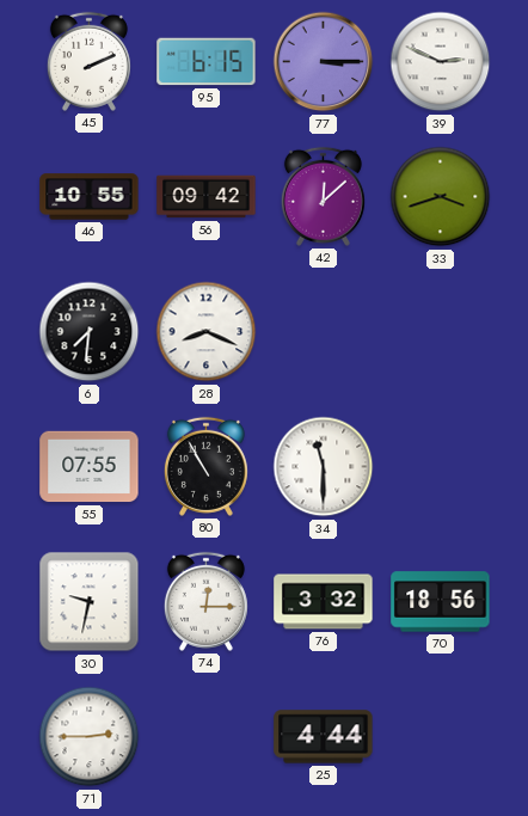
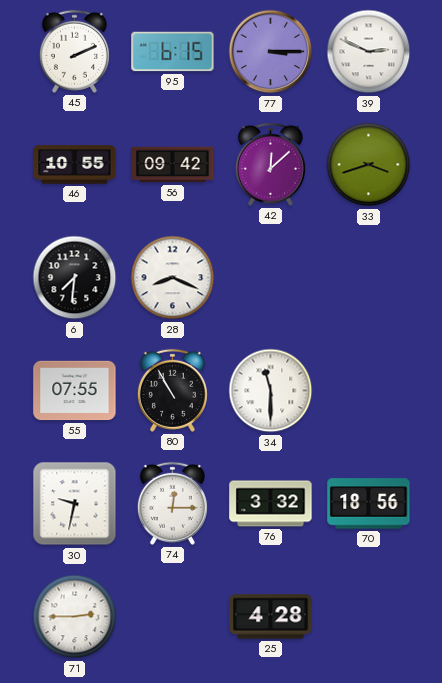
25: 4:44 -> 4:28
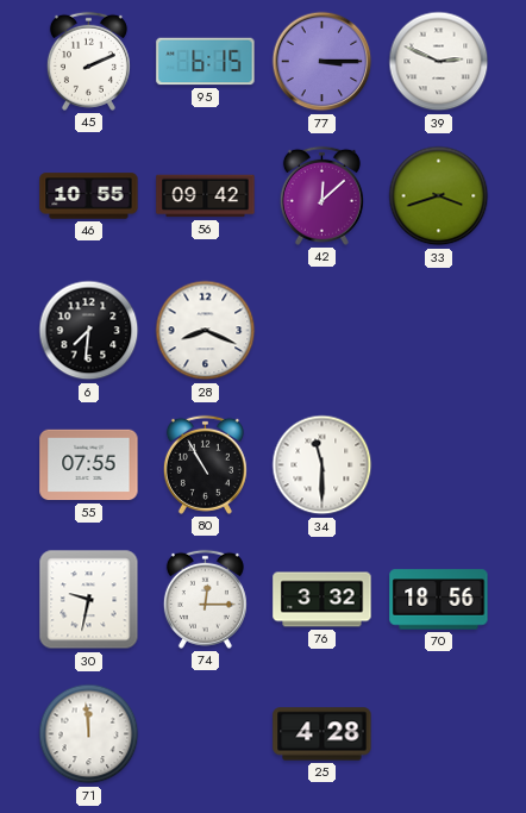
71: 2:45 -> 11:59
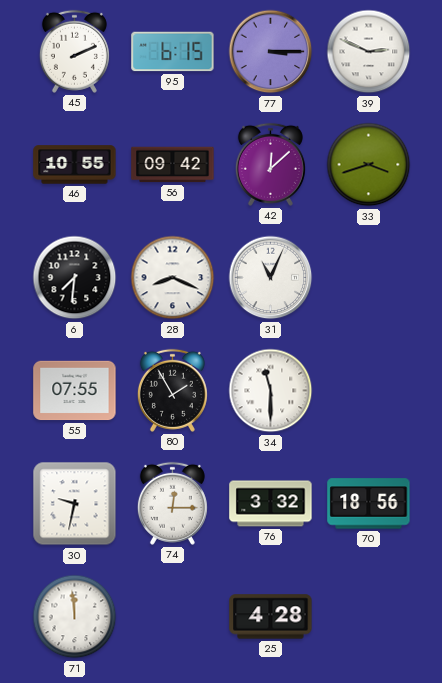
31: none -> 11:04
80: 10:55 -> 1:55
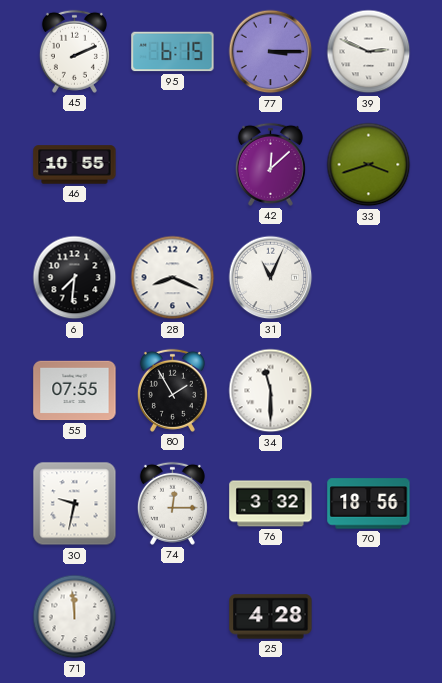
56: 09:42 -> none
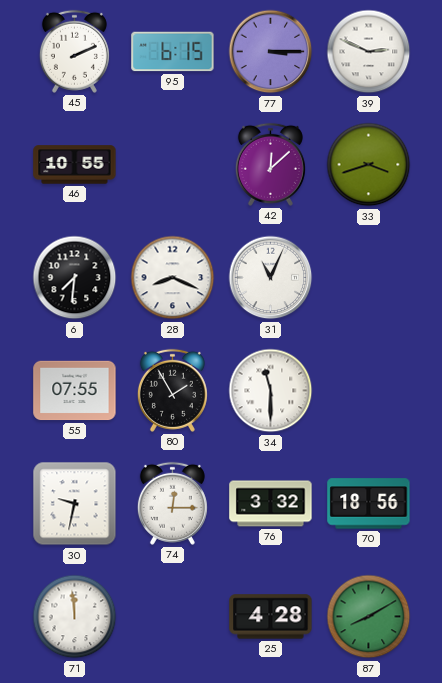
87: none -> 8:10
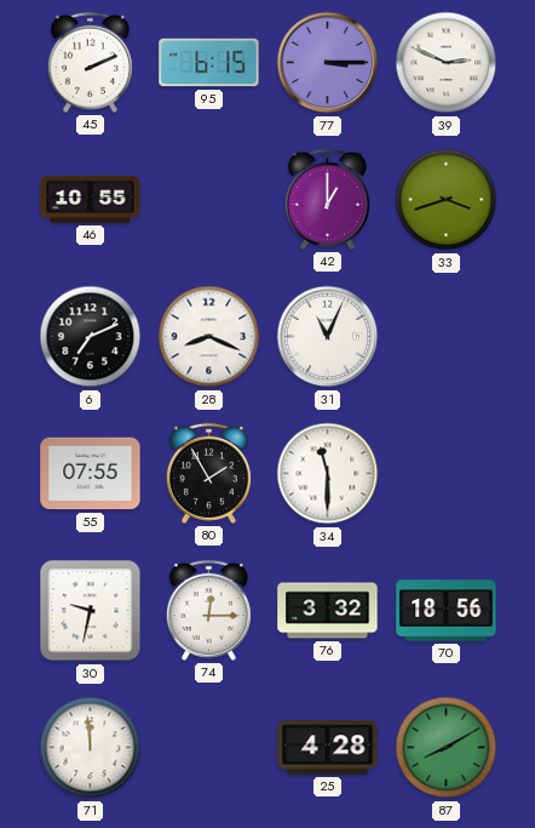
42: 12:08 -> 1:00
6: 7:31 -> 7:11
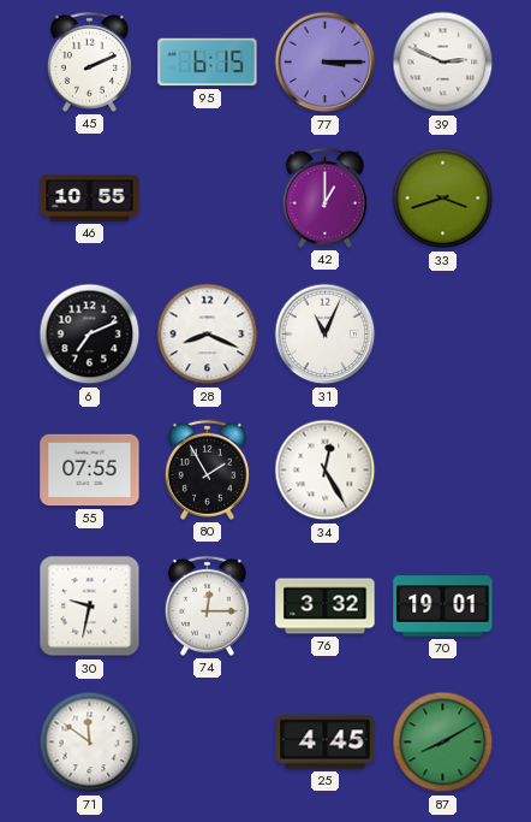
34: 11:30 -> 12:25
70: 18:56 -> 19:01
71: 11:59 -> 11:51
25: 4:28 -> 4:45
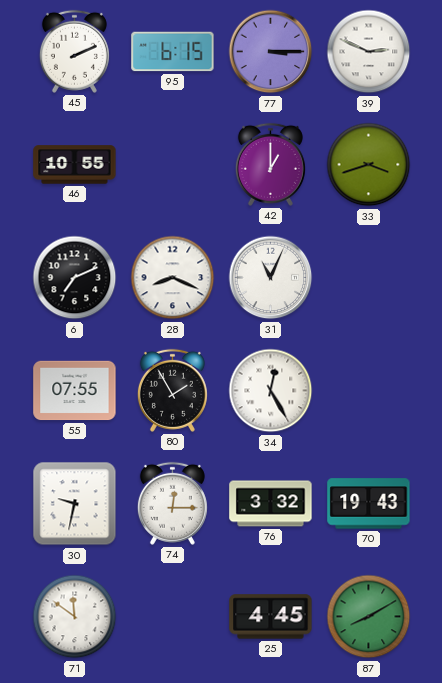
70: 19:01 -> 19:43
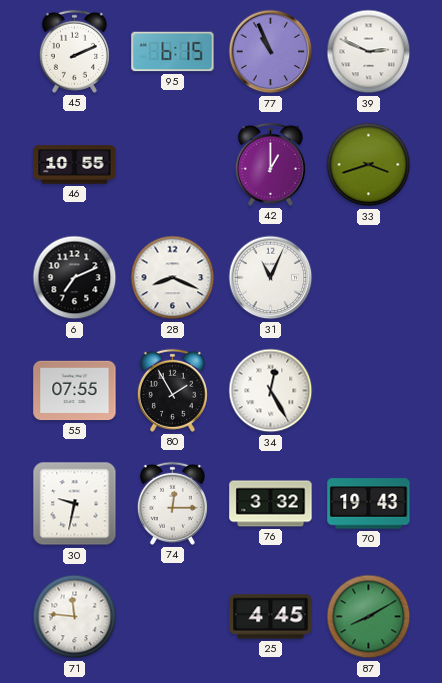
77: 3:15 -> 10:56
71: 11:51 -> 11:46
